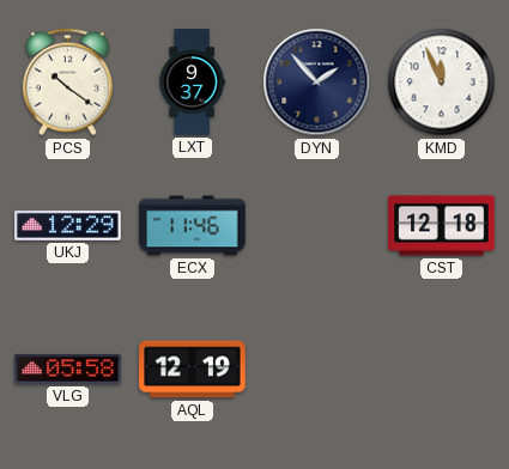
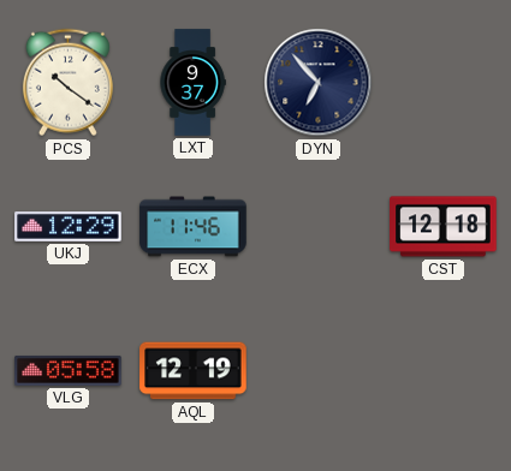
DYN: 1:53 -> 6:53
KMD: 11:56 -> none
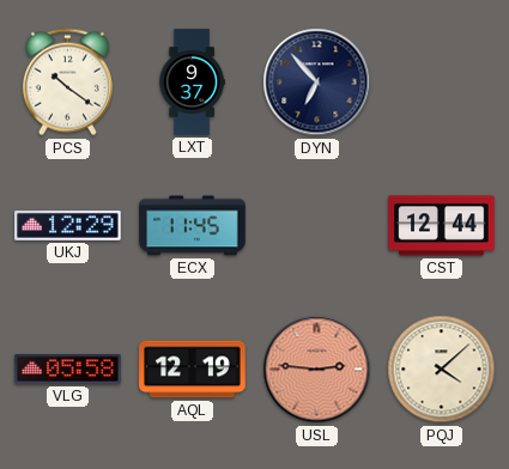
ECX: 11:46 -> 11:45
CST: 12:18 -> 12:44
USL: none -> 2:46
PQJ: none -> 4:08
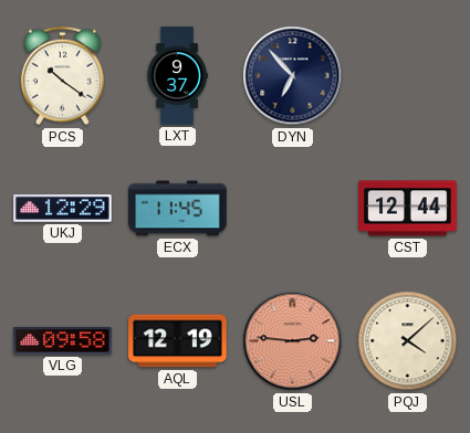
VLG: 05:58 -> 09:58
